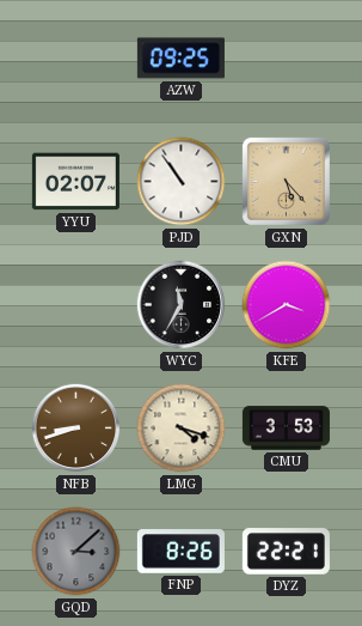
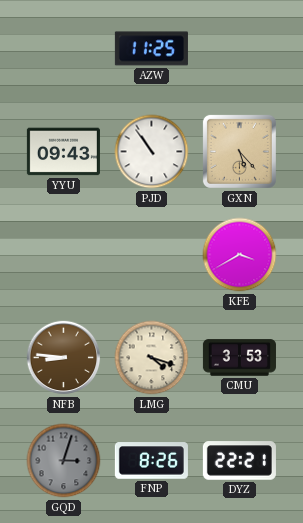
AZW: 09:25 -> 11:25
YYU: 02:07 -> 09:43
WYC: 11:35 -> none
NFB: 8:42 -> 8:46
GQD: 3:08 -> 3:03
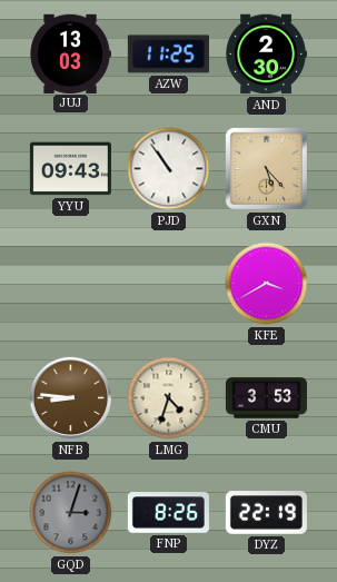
JUJ: none -> 13:03
AND: none -> 2:30
LMG: 4:18 -> 4:33
DYZ: 22:21 -> 22:19
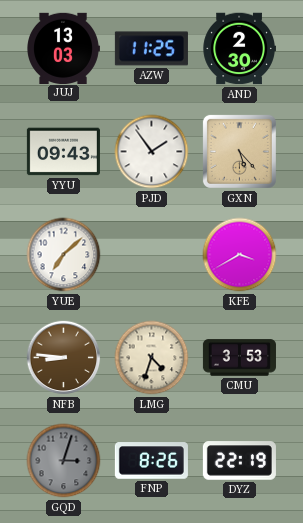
PJD: 10:54 -> 1:54
YUE: none -> 7:08
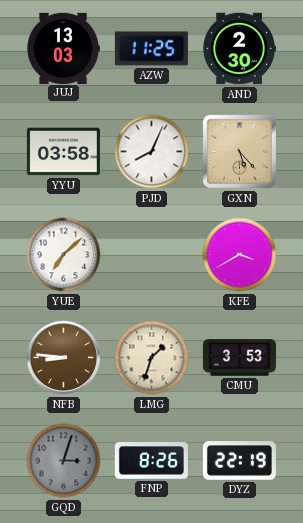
YYU: 09:43 -> 03:58
PJD: 1:54 -> 8:04
LMG: 4:33 -> 1:33
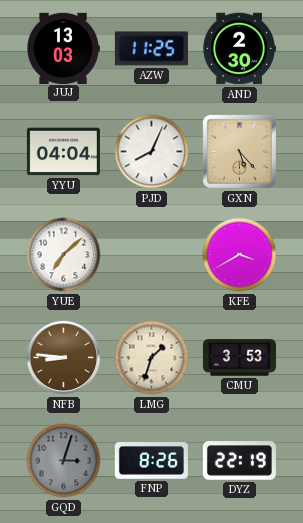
YYU: 03:58 -> 04:04
